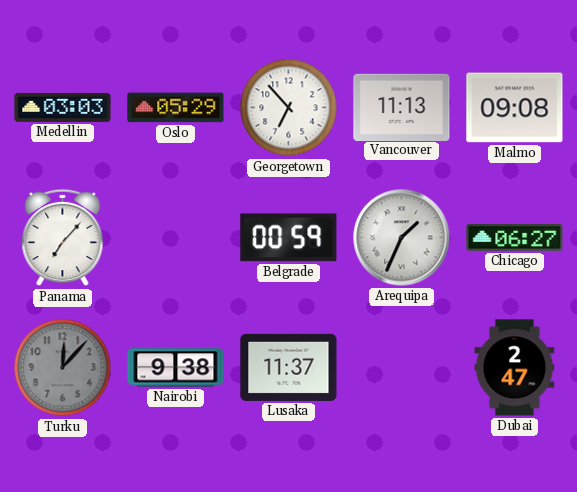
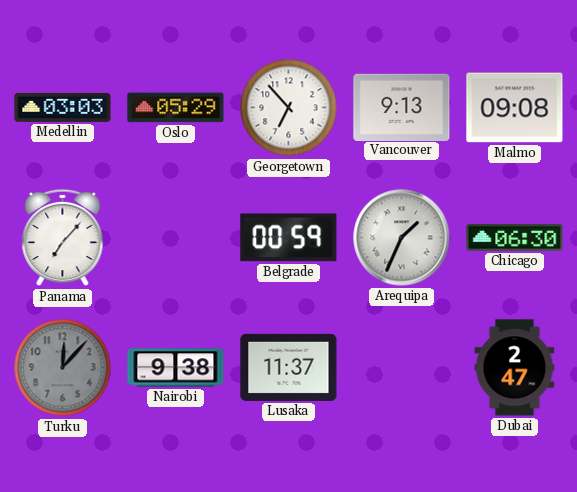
Vancouver: 11:13 -> 9:13
Chicago: 06:27 -> 06:30
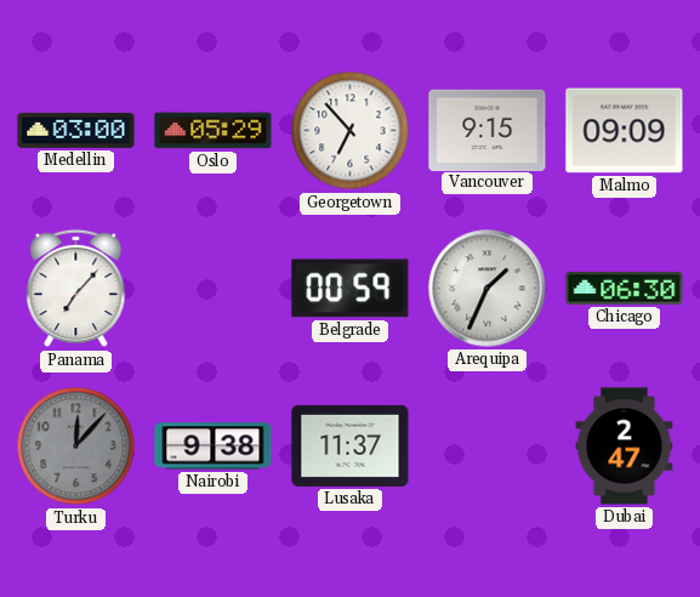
Medellin: 03:03 -> 03:00
Vancouver: 9:13 -> 9:15
Malmo: 09:08 -> 09:09
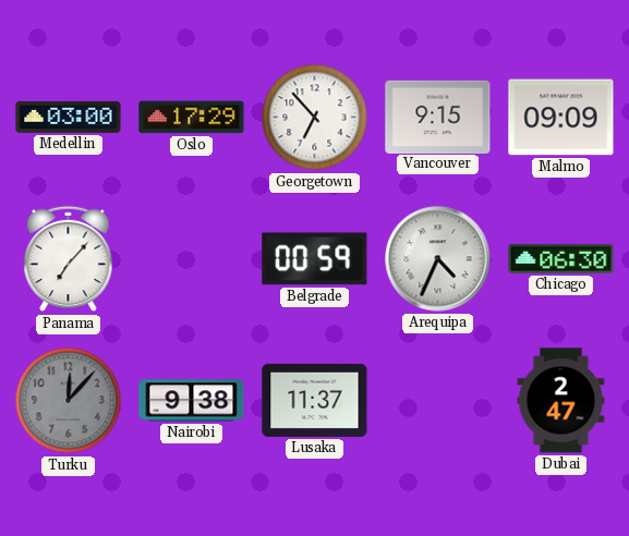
Oslo: 05:29 -> 17:29
Arequipa: 1:34 -> 4:34
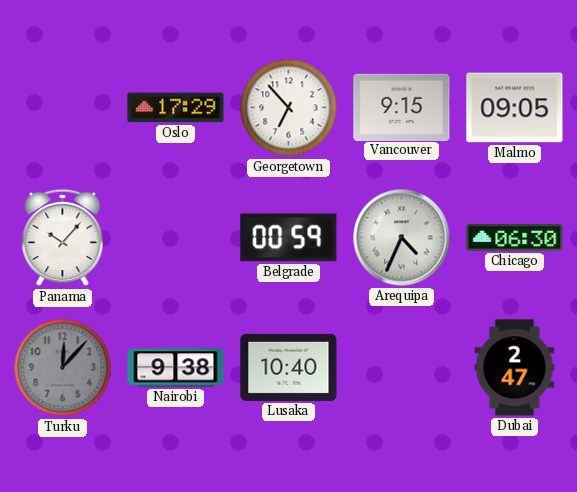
Medellin: 03:00 -> none
Malmo: 09:09 -> 09:05
Panama: 7:07 -> 10:07
Lusaka: 11:37 -> 10:40
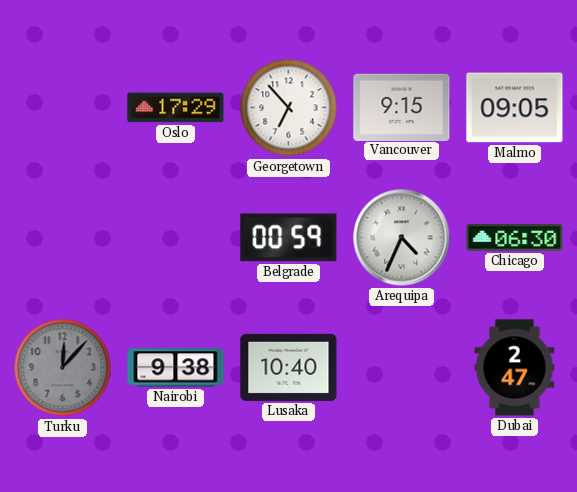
Panama: 10:07 -> none
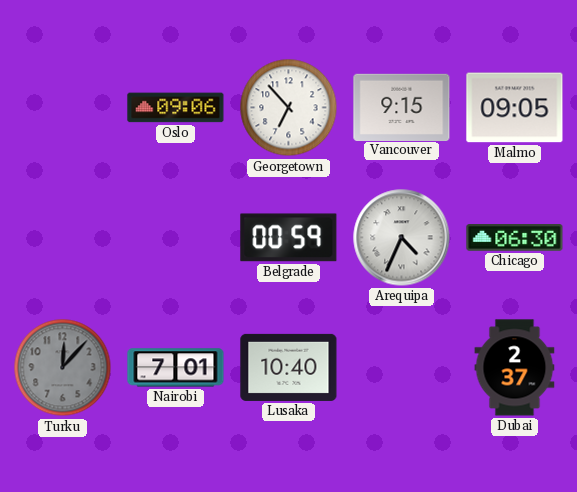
Oslo: 17:29 -> 09:06
Nairobi: 9:38 -> 7:01
Dubai: 2:47 -> 2:37
